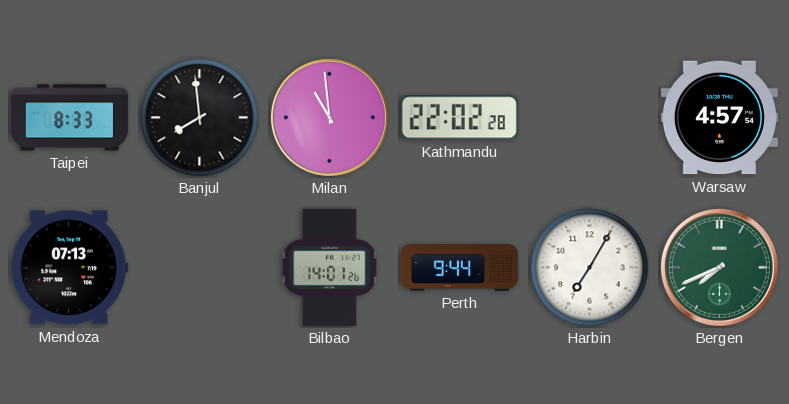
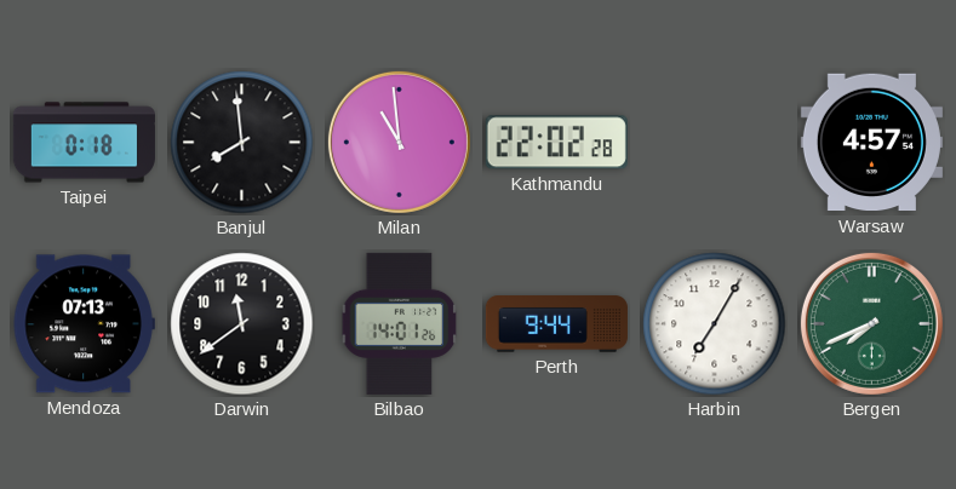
Taipei: 8:33 -> 0:18
Darwin: none -> 11:39
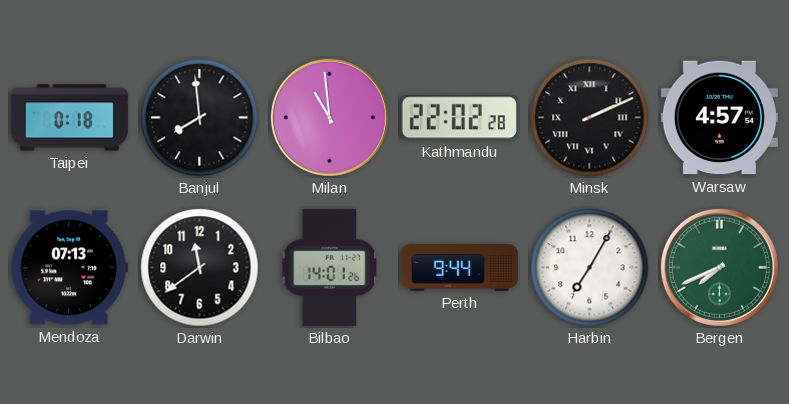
Minsk: none -> 2:11
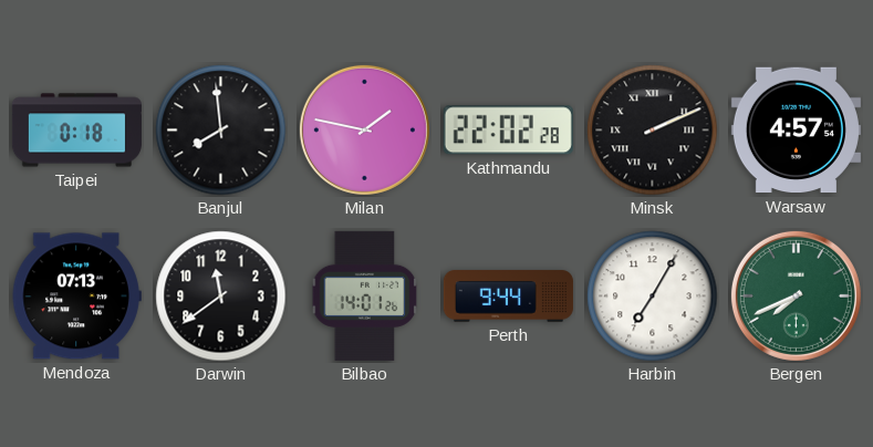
Milan: 10:59 -> 1:47
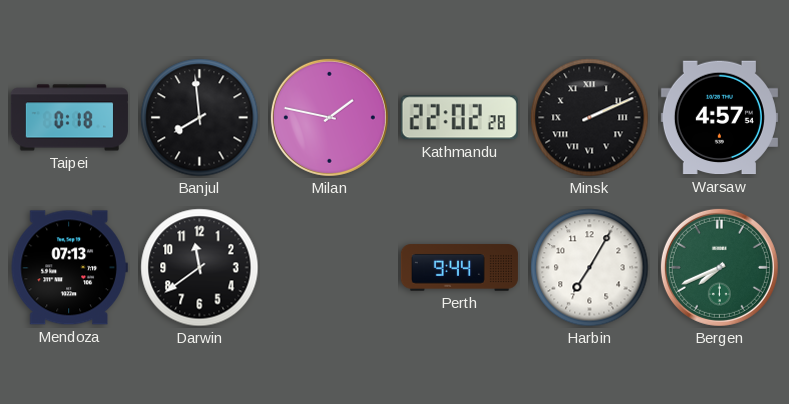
Bilbao: 14:01 -> none
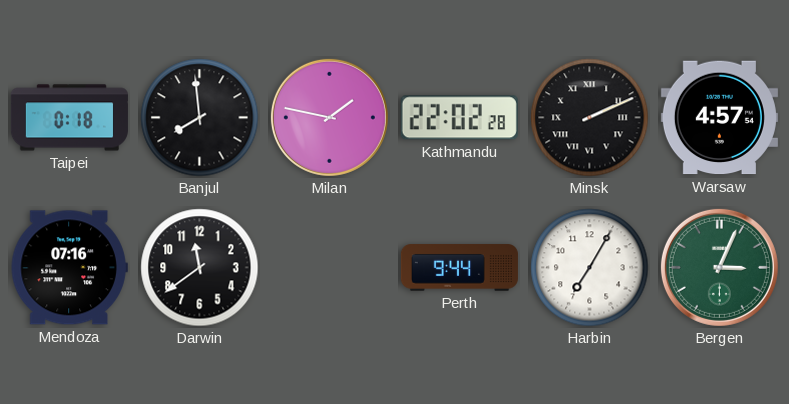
Mendoza: 07:13 -> 07:16
Bergen: 7:41 -> 3:04
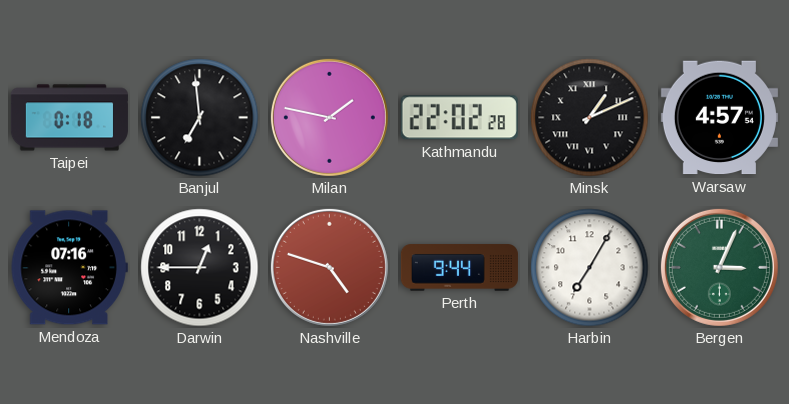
Banjul: 7:59 -> 6:59
Minsk: 2:11 -> 1:11
Darwin: 11:39 -> 12:45
Nashville: none -> 4:48
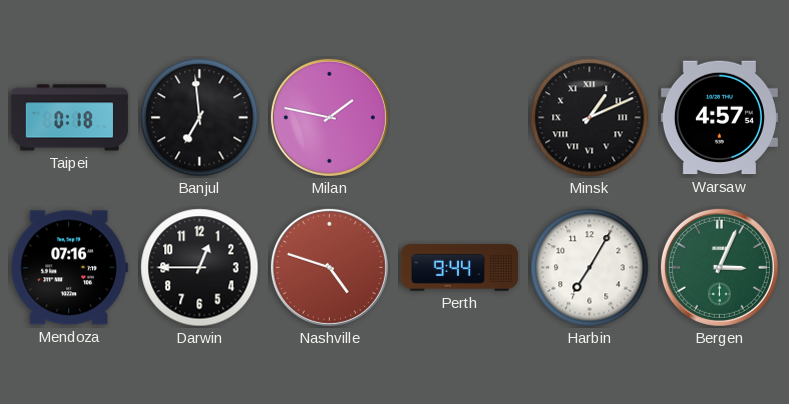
Kathmandu: 22:02 -> none
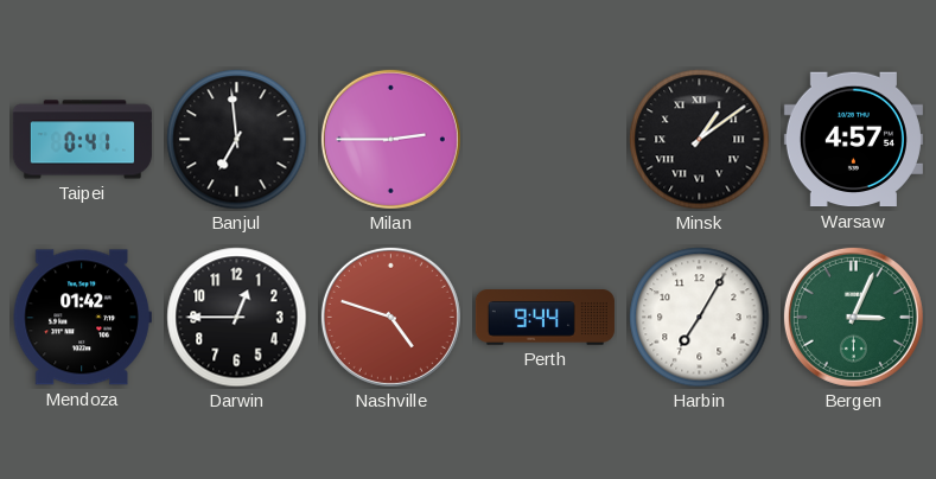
Taipei: 0:18 -> 0:41
Milan: 1:47 -> 2:45
Minsk: 1:11 -> 1:09
Mendoza: 07:16 -> 01:42
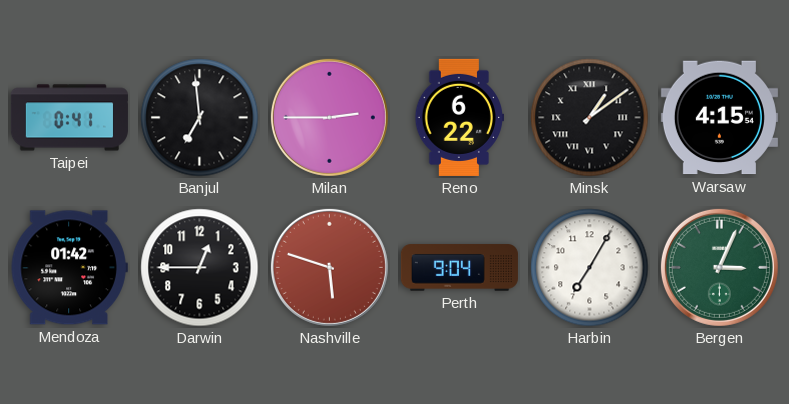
Reno: none -> 6:22
Warsaw: 4:57 -> 4:15
Nashville: 4:48 -> 5:48
Perth: 9:44 -> 9:04
